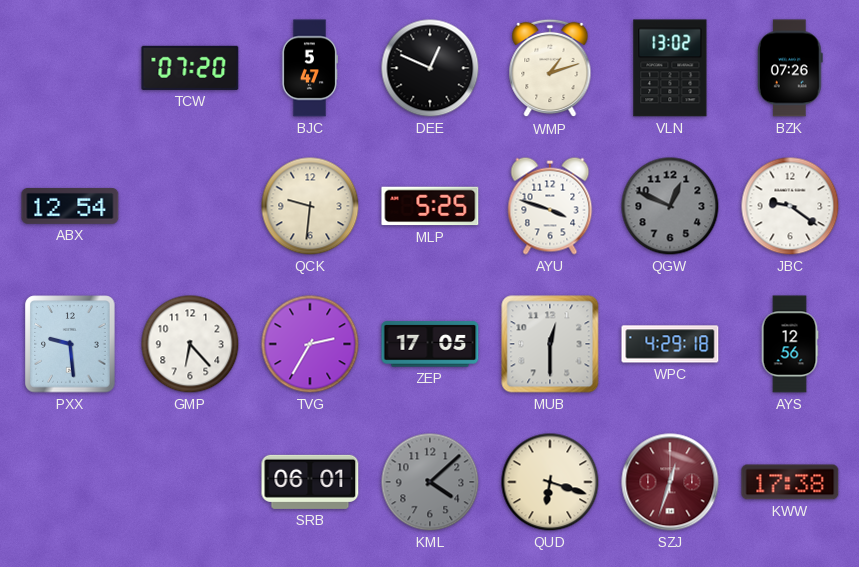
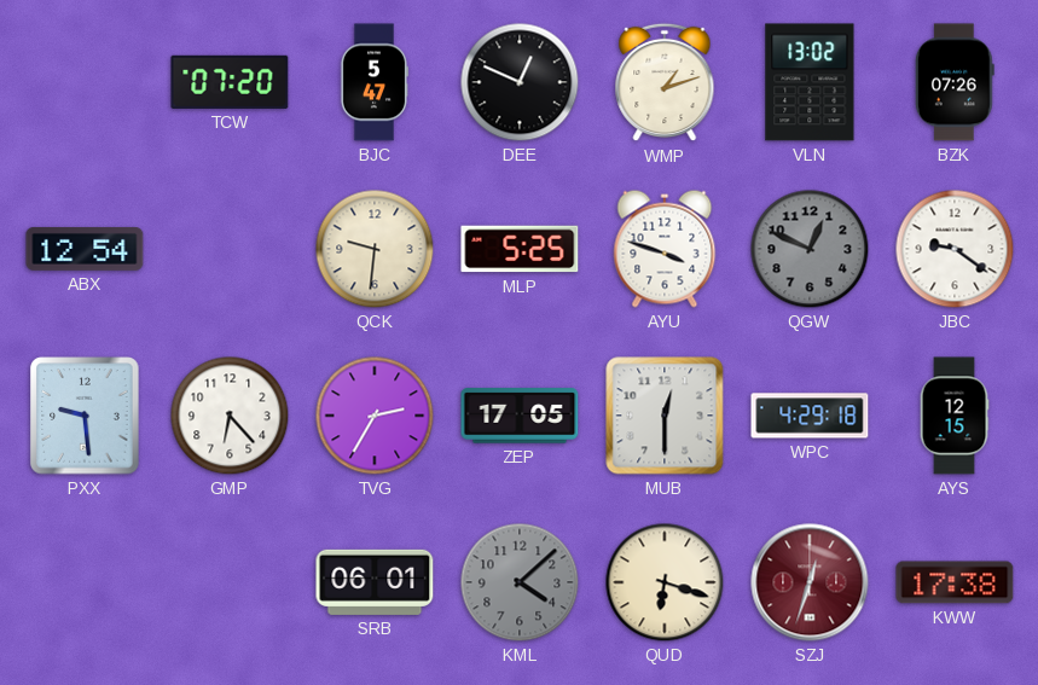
AYS: 12:56 -> 12:15
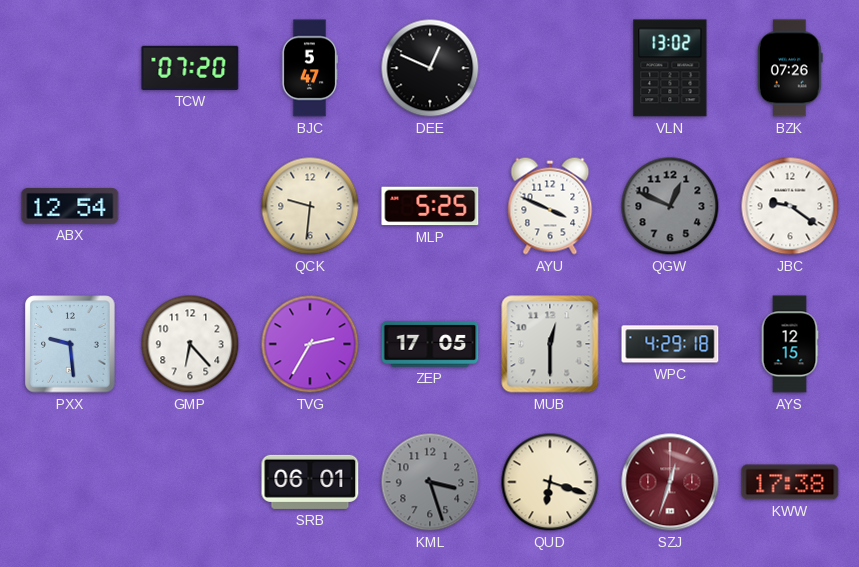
WMP: 1:12 -> none
AYU: 3:48 -> 3:49
KML: 4:08 -> 3:27
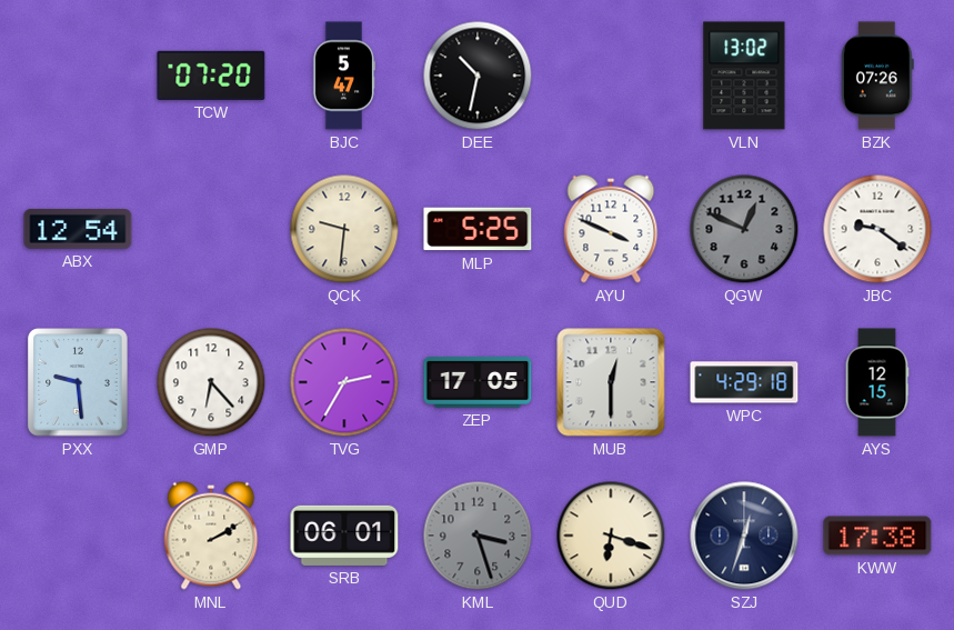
DEE: 12:49 -> 10:32
MNL: none -> 2:10
SZJ dial: burgundy -> navy
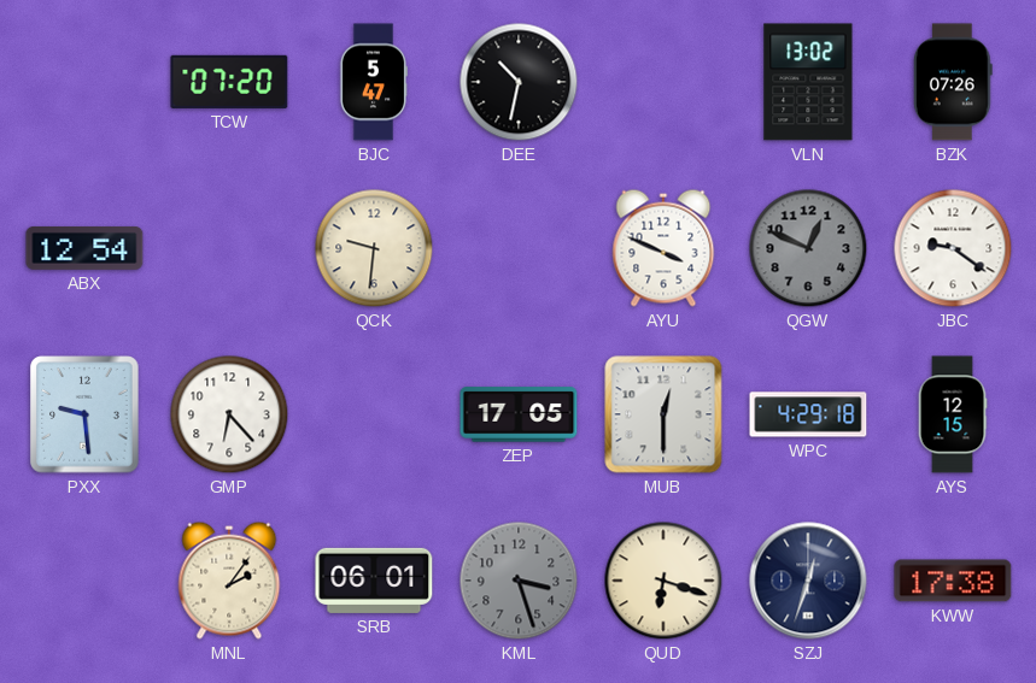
MLP: 5:25 -> none
TVG: 2:35 -> none
MNL: 2:10 -> 2:06
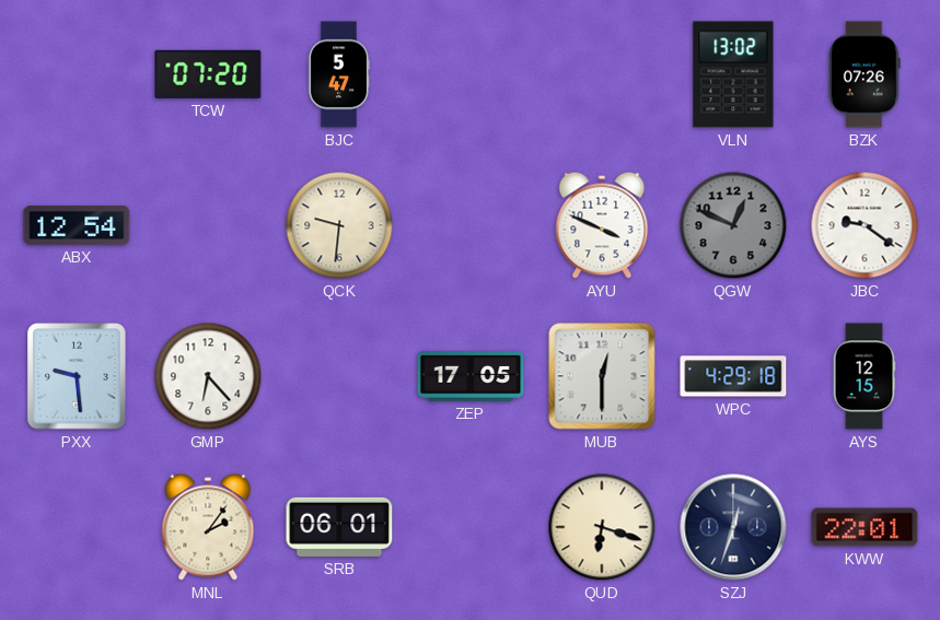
DEE: 10:32 -> none
KML: 3:27 -> none
KWW: 17:38 -> 22:01
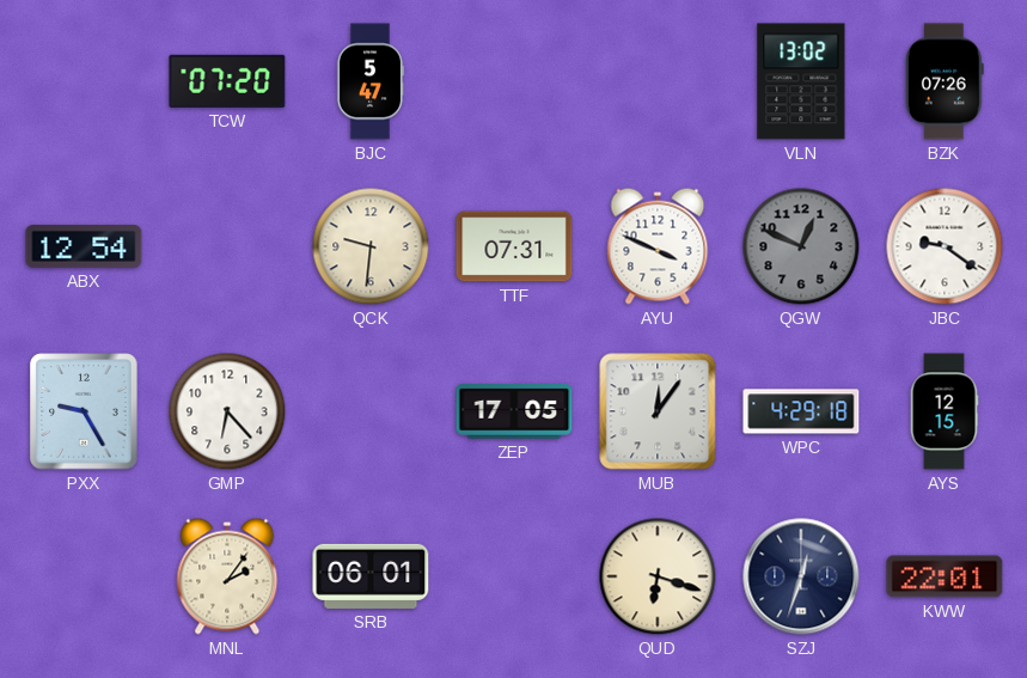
TTF: none -> 07:31
PXX: 9:29 -> 9:25
MUB: 12:30 -> 12:06
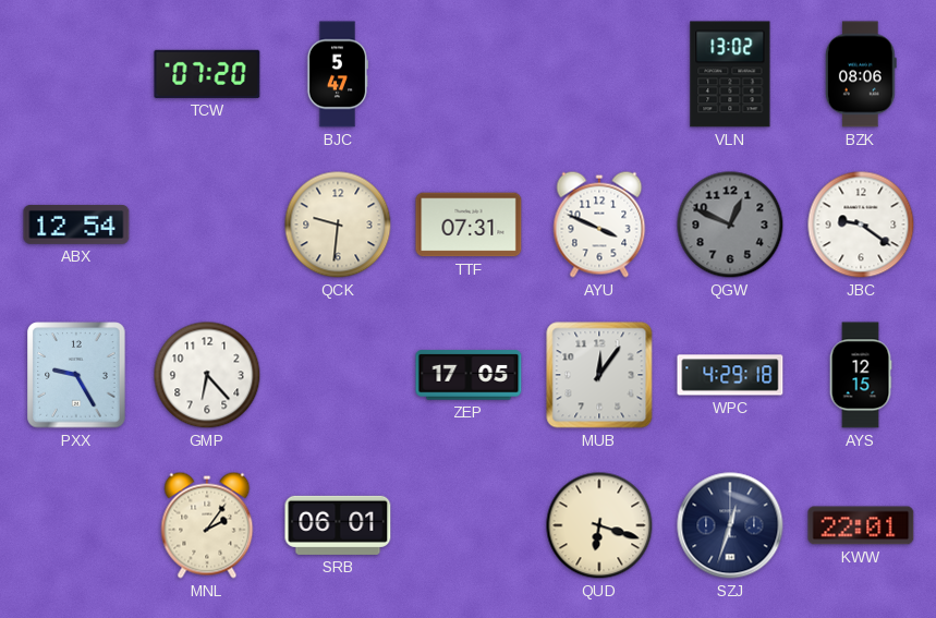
BZK: 07:26 -> 08:06
